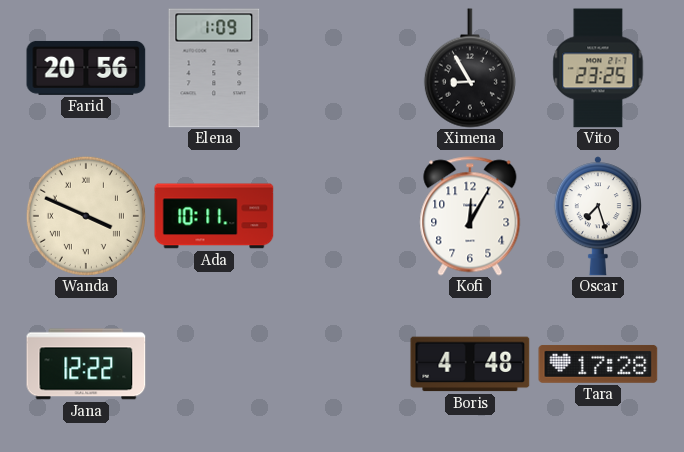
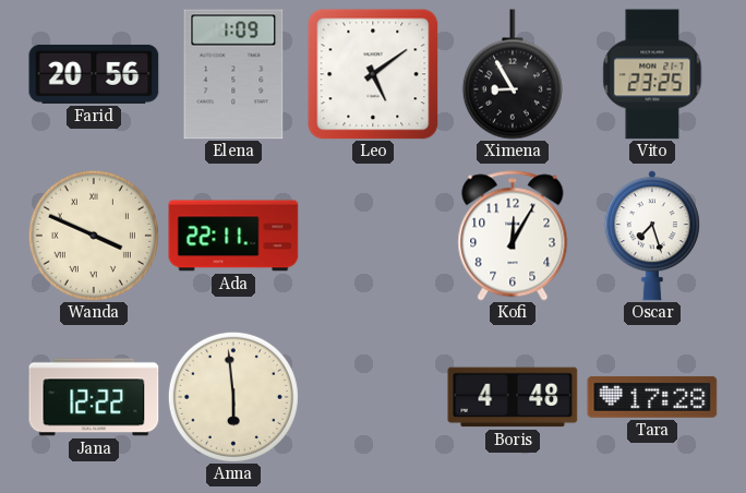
Leo: none -> 5:09
Ada: 10:11 -> 22:11
Anna: none -> 5:59
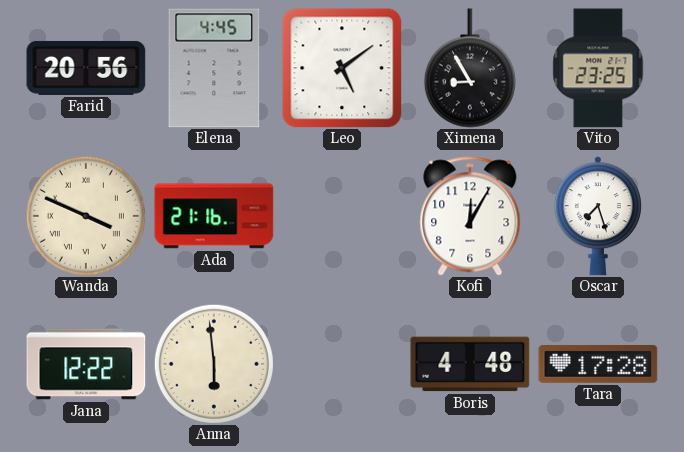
Elena: 1:09 -> 4:45
Ada: 22:11 -> 21:16
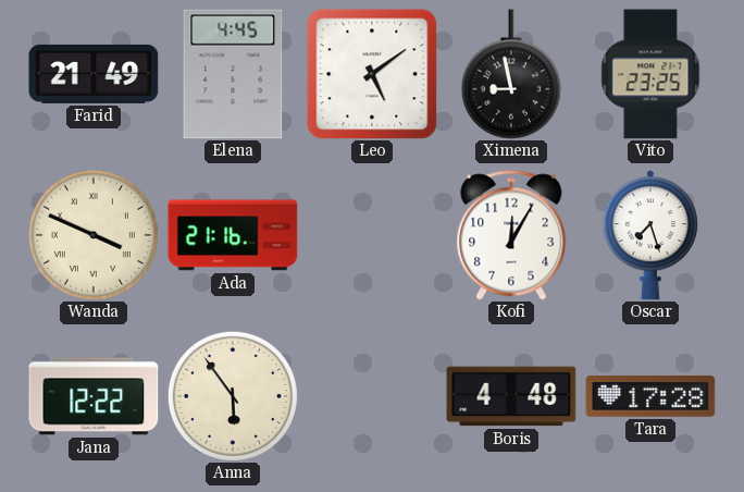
Farid: 20:56 -> 21:49
Ximena: 8:55 -> 8:58
Anna: 5:59 -> 5:54
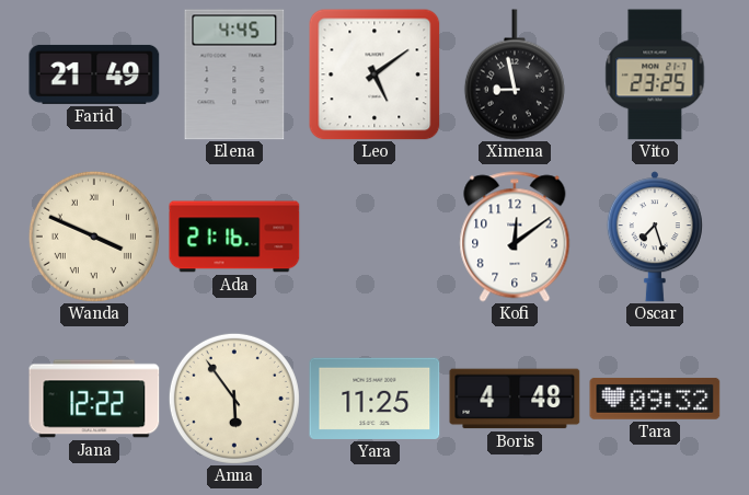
Kofi: 12:05 -> 12:09
Yara: none -> 11:25
Tara: 17:28 -> 09:32
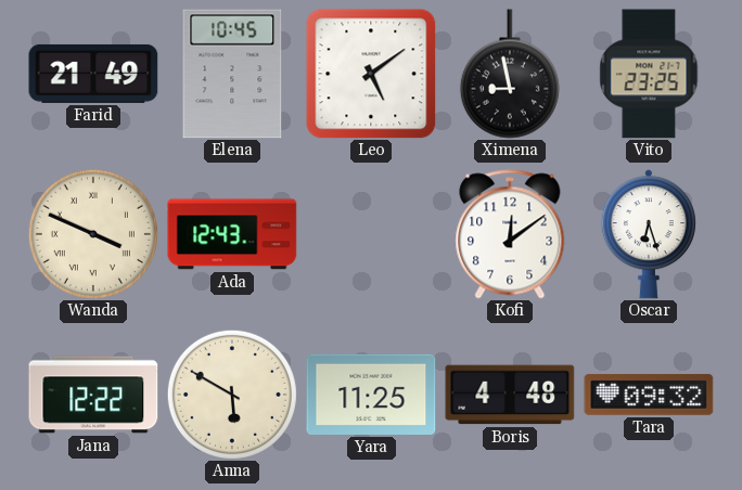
Elena: 4:45 -> 10:45
Ada: 21:16 -> 12:43
Oscar: 7:27 -> 6:27
Anna: 5:54 -> 5:50
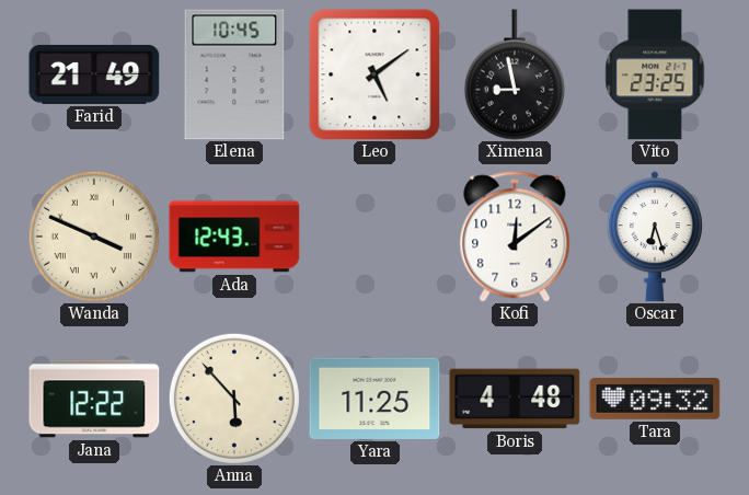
Anna: 5:50 -> 5:53
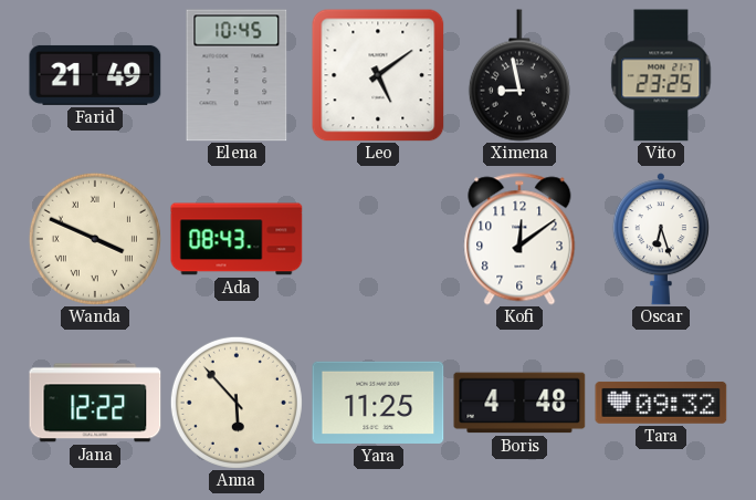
Ada: 12:43 -> 08:43
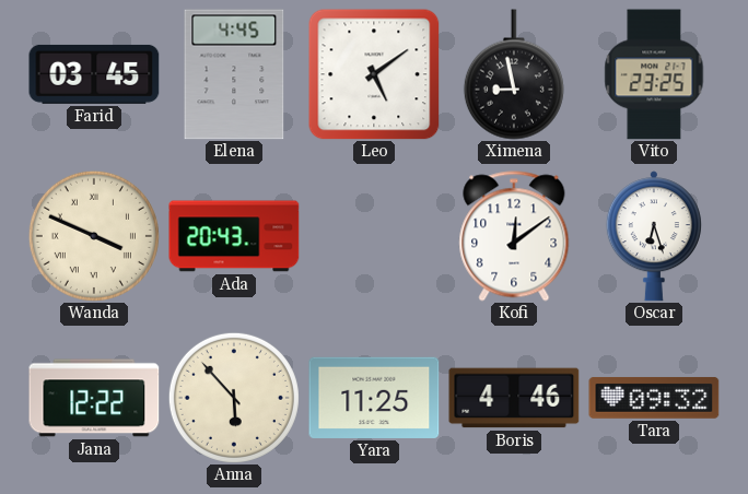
Farid: 21:49 -> 03:45
Elena: 10:45 -> 4:45
Ada: 08:43 -> 20:43
Boris: 4:48 -> 4:46
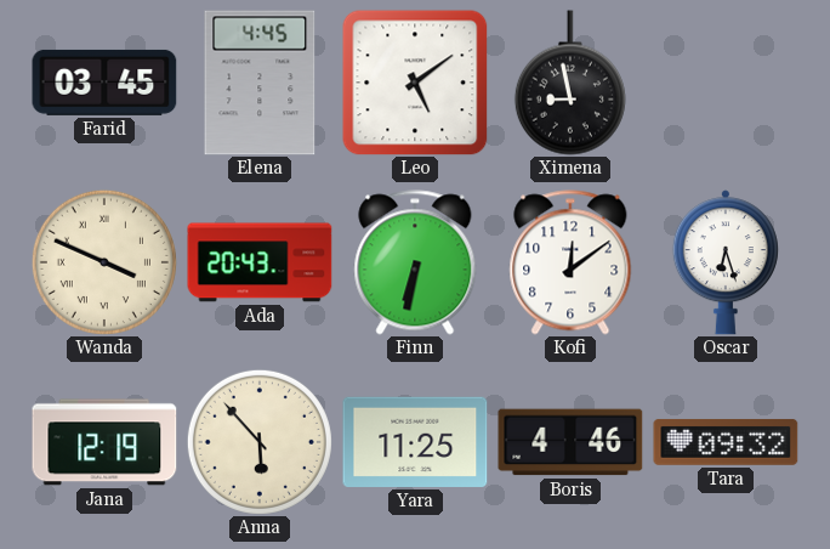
Vito: 23:25 -> none
Finn: none -> 6:32
Jana: 12:22 -> 12:19
